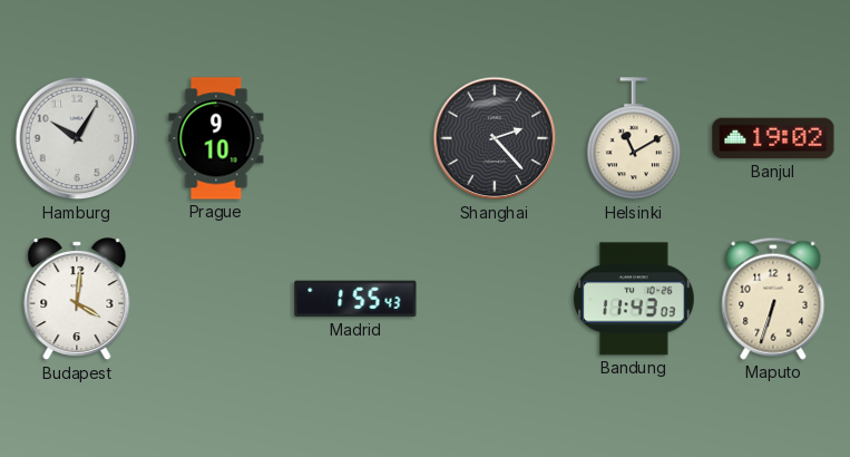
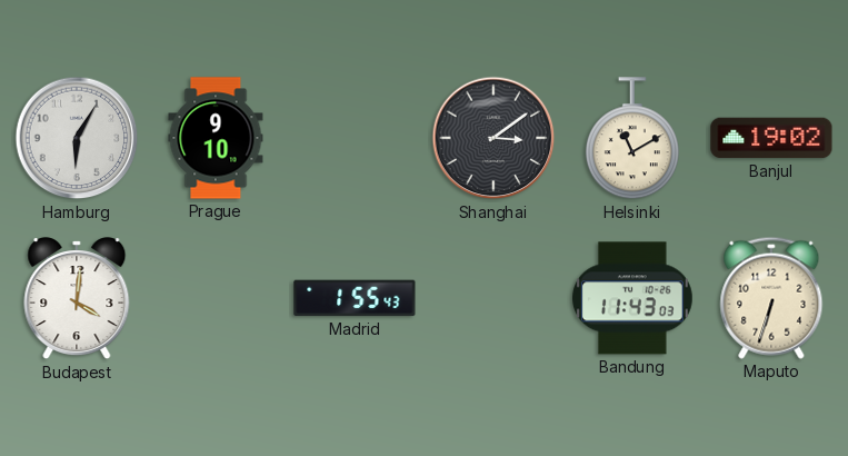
Hamburg: 10:05 -> 6:05
Shanghai: 2:23 -> 3:09
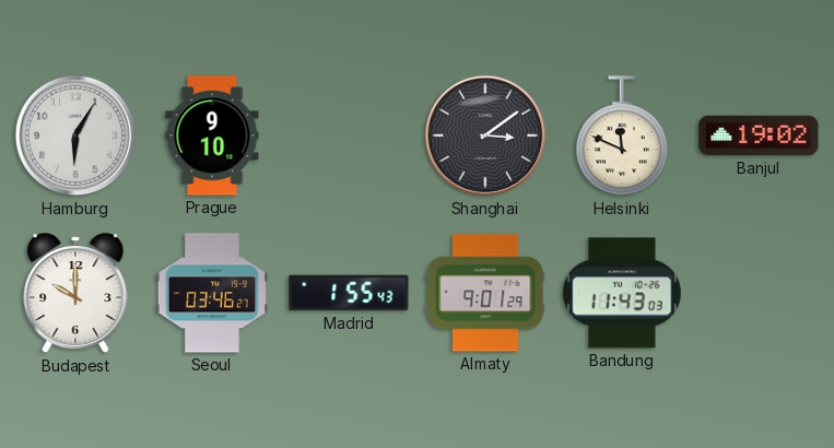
Helsinki: 11:10 -> 11:49
Budapest: 4:01 -> 10:00
Seoul: none -> 03:46
Almaty: none -> 9:01
Maputo: 6:33 -> none
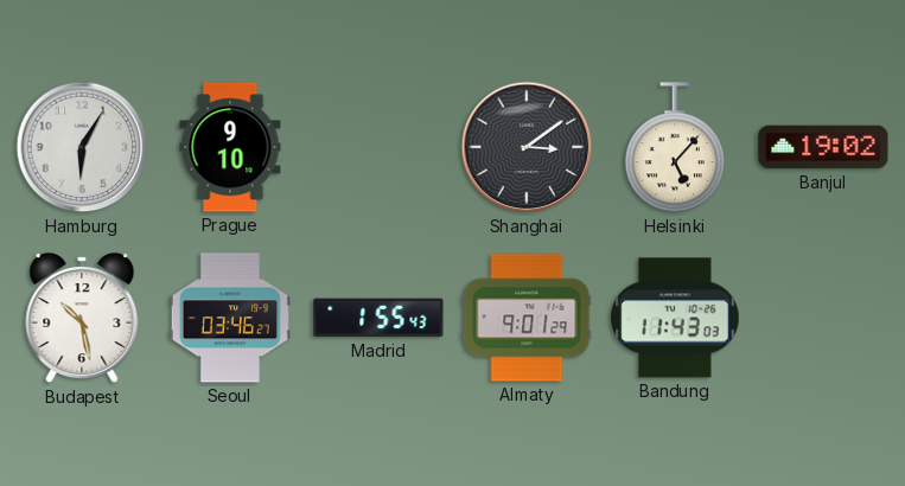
Helsinki: 11:49 -> 5:07
Budapest: 10:00 -> 10:28
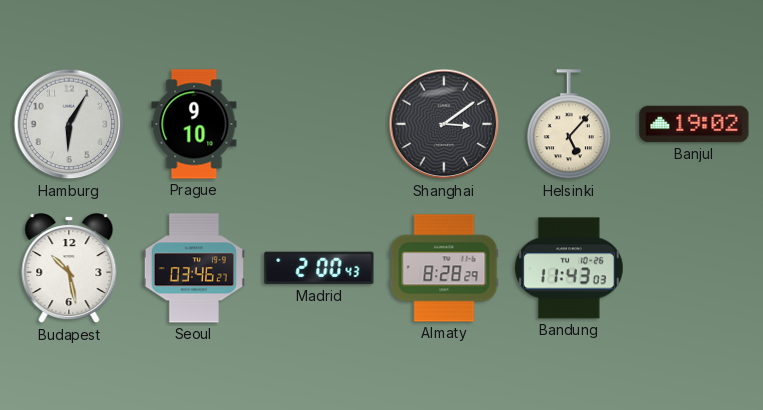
Madrid: 1:55 -> 2:00
Almaty: 9:01 -> 8:28
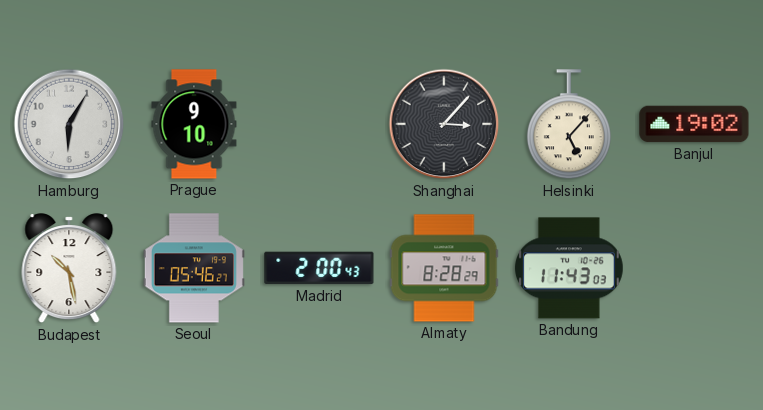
Shanghai: 3:09 -> 3:07
Seoul: 03:46 -> 05:46
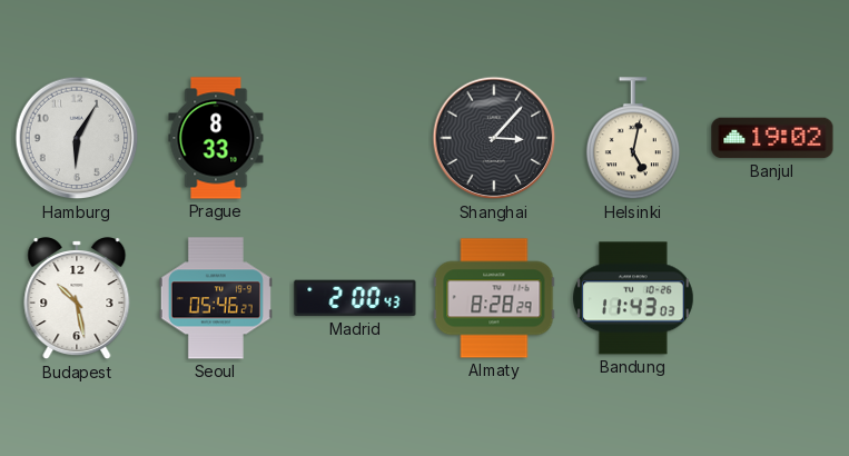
Prague: 9:10 -> 8:33
Helsinki: 5:07 -> 5:02
